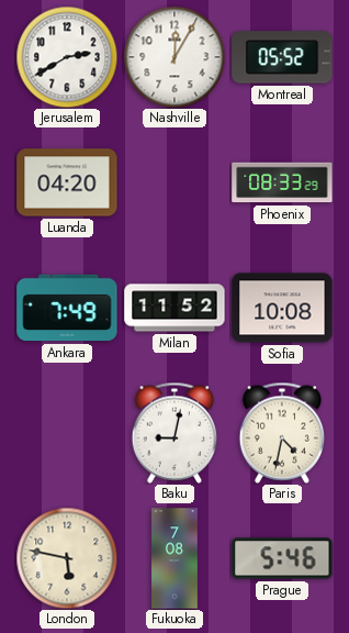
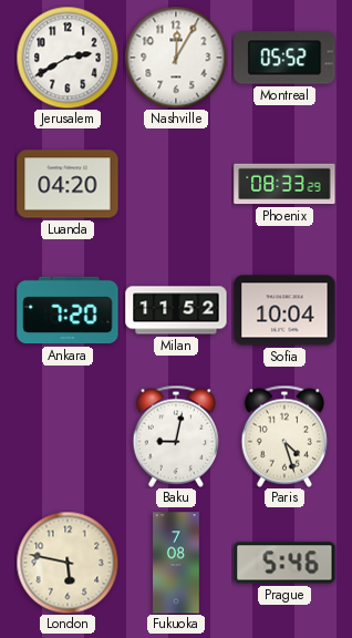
Ankara: 7:49 -> 7:20
Sofia: 10:08 -> 10:04
Paris: 4:32 -> 4:27
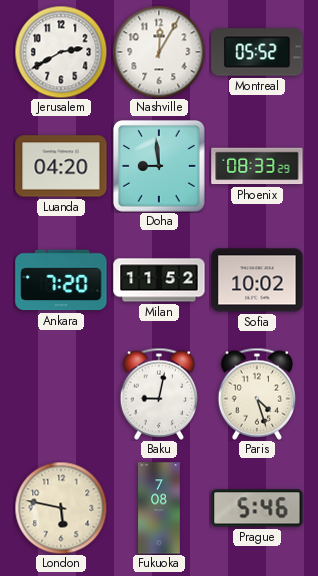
Doha: none -> 8:59
Sofia: 10:04 -> 10:02
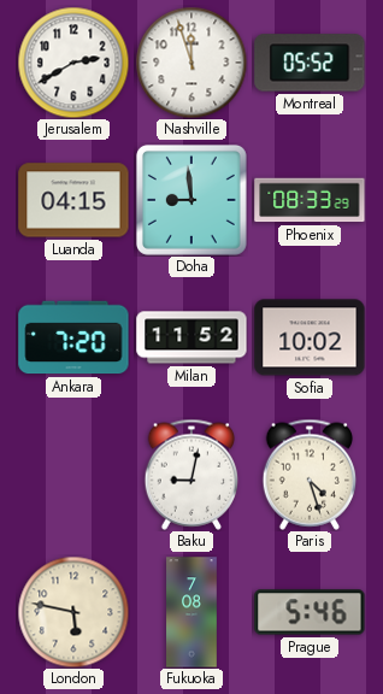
Nashville: 12:05 -> 11:57
Luanda: 04:20 -> 04:15
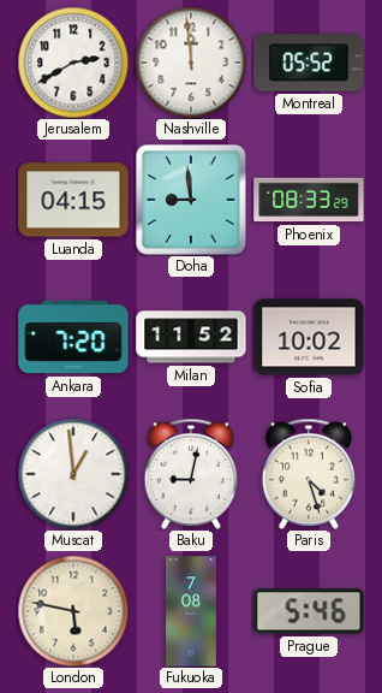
Nashville: 11:57 -> 11:59
Muscat: none -> 12:59
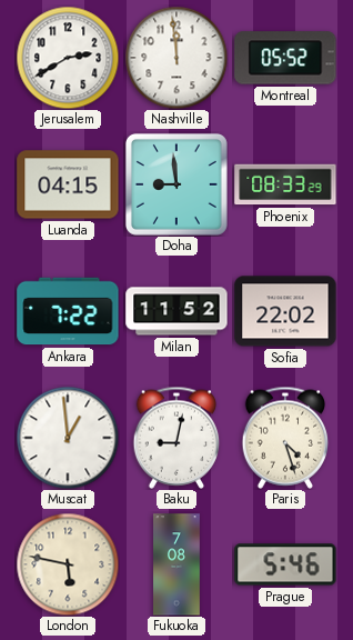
Ankara: 7:20 -> 7:22
Sofia: 10:02 -> 22:02
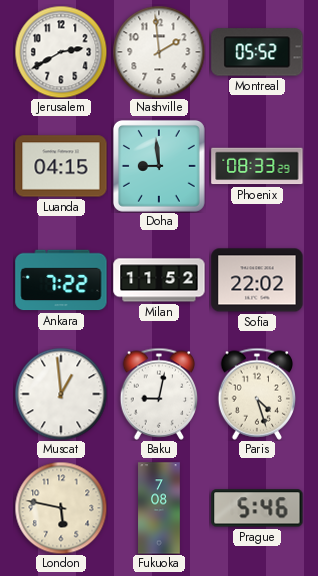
Nashville: 11:59 -> 1:59
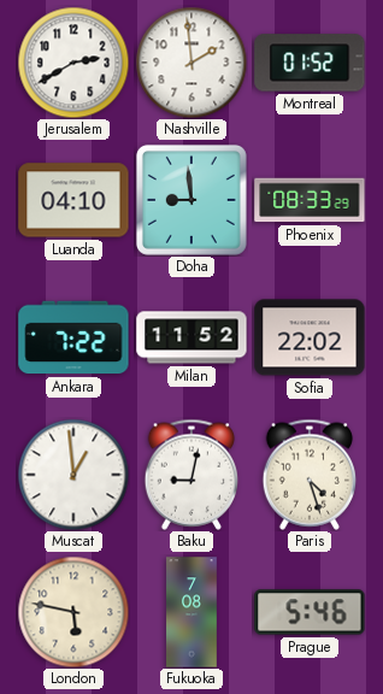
Montreal: 05:52 -> 01:52
Luanda: 04:15 -> 04:10
